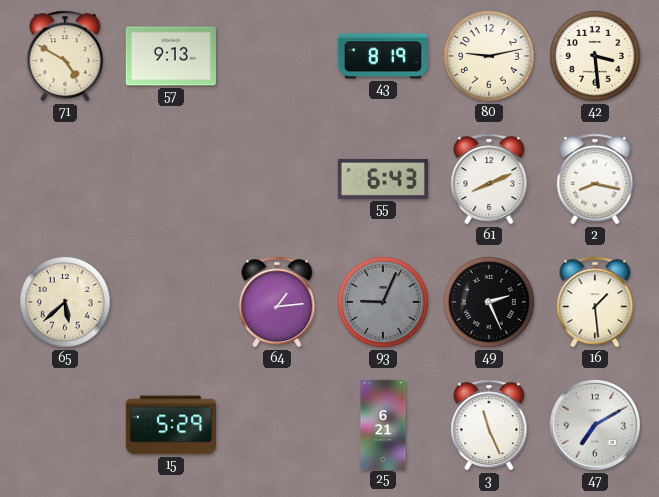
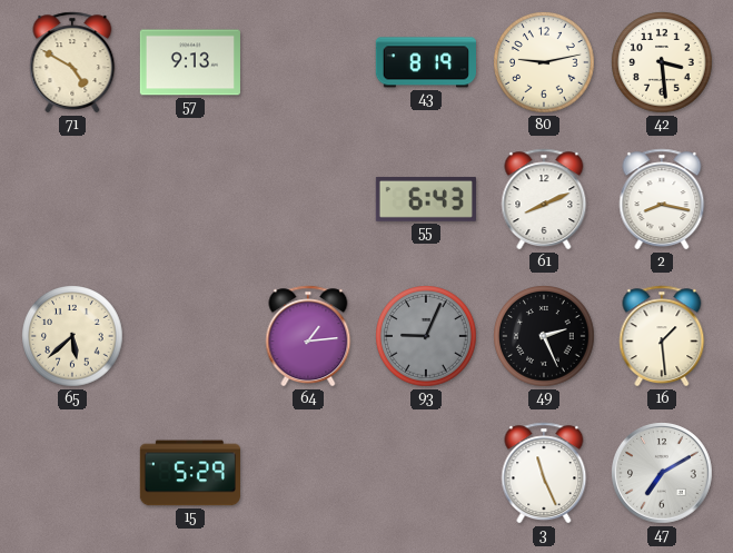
25: 6:21 -> none
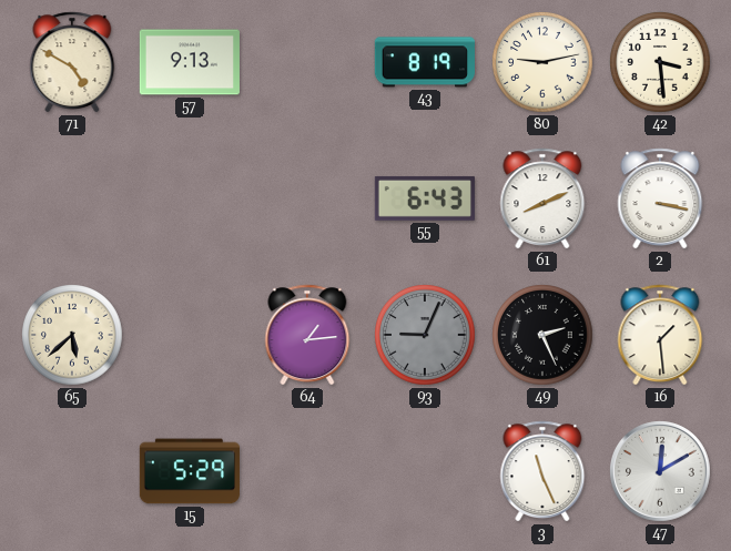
2: 8:17 -> 3:17
47: 7:10 -> 12:10
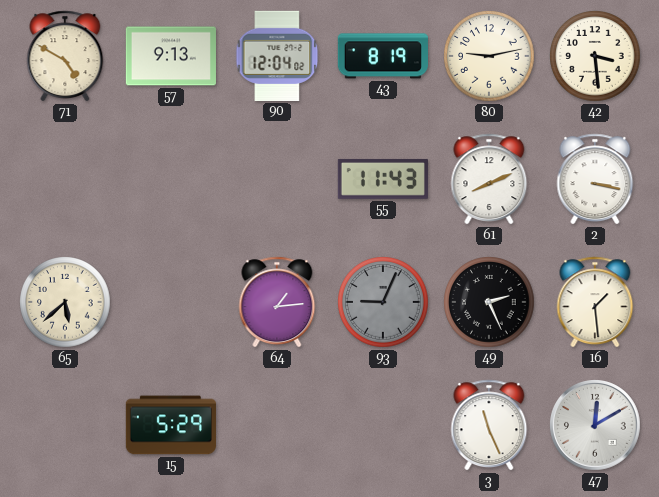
90: none -> 12:04
55: 6:43 -> 11:43
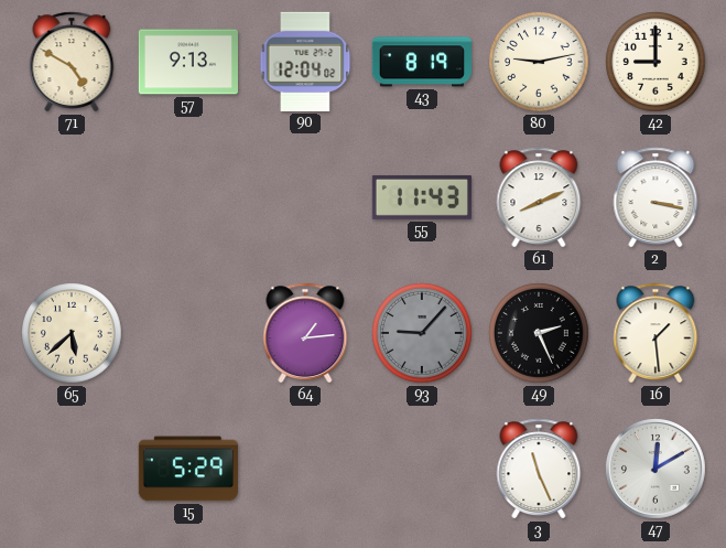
42: 3:29 -> 9:00
93: 9:04 -> 9:07
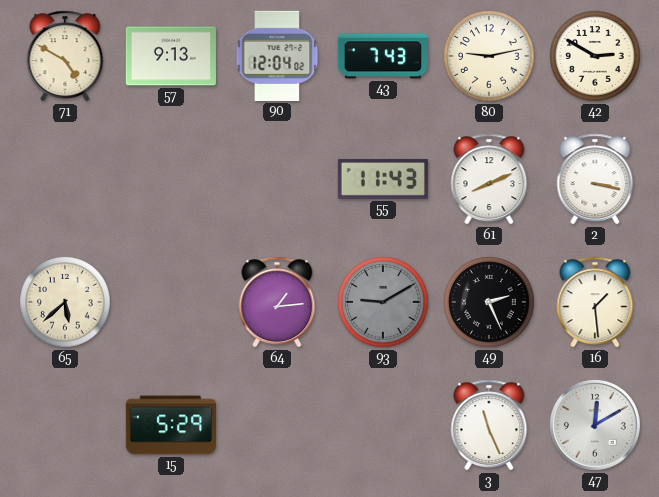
43: 8:19 -> 7:43
42: 9:00 -> 2:50
93: 9:07 -> 9:10
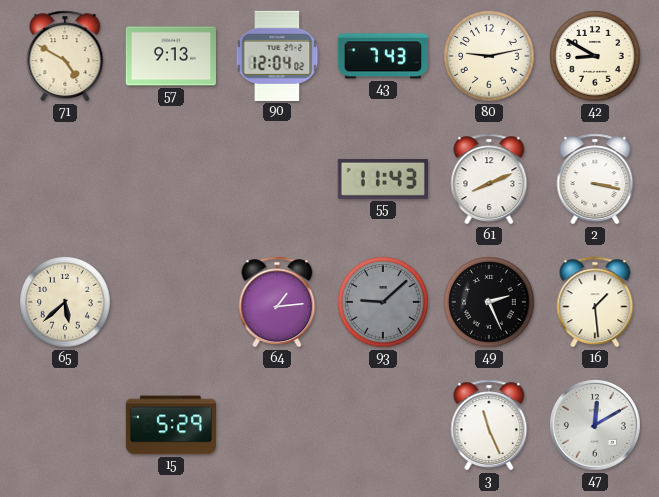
42: 2:50 -> 8:50
93: 9:10 -> 9:08
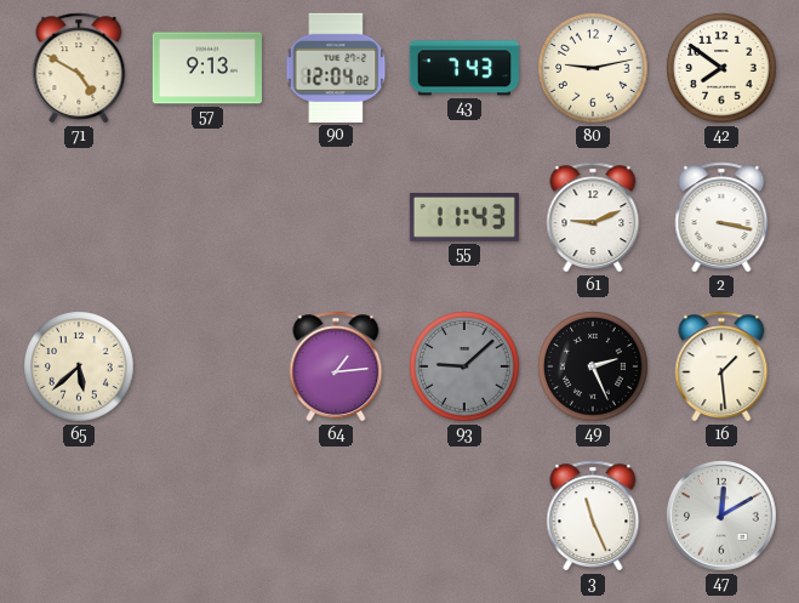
42: 8:50 -> 7:51
61: 8:11 -> 9:11
15: 5:29 -> none
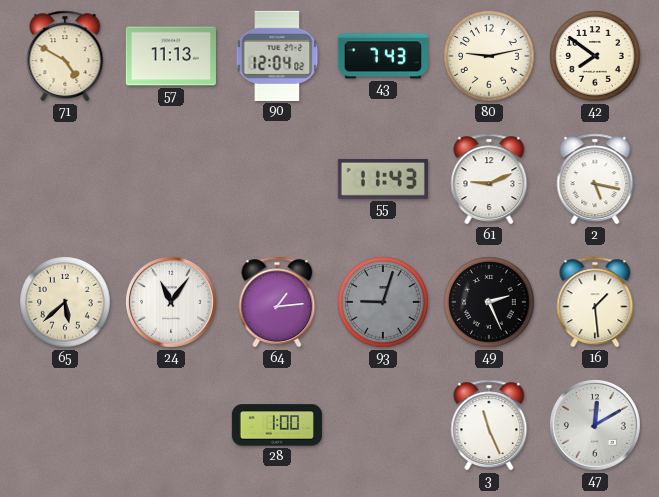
57: 9:13 -> 11:13
2: 3:17 -> 5:17
24: none -> 11:06
93: 9:08 -> 9:03
28: none -> 1:00
